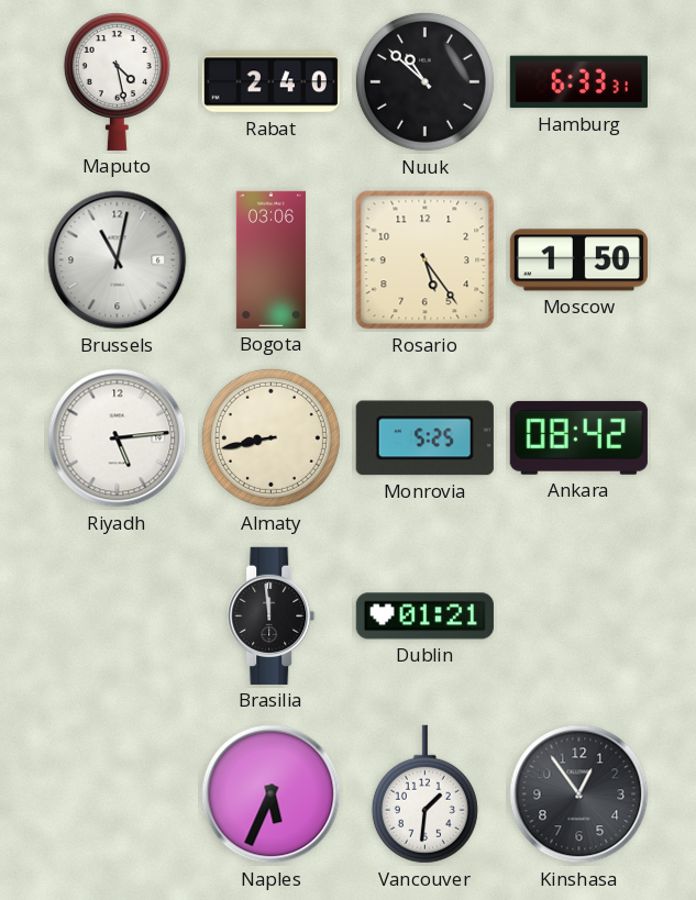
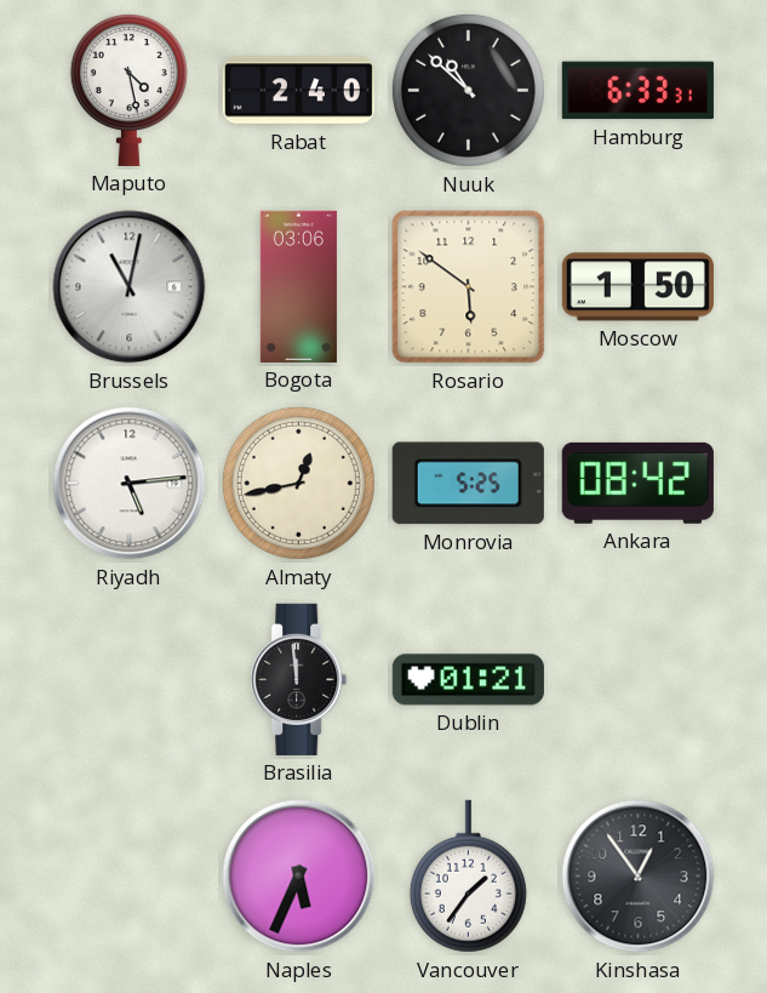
Rosario: 5:24 -> 5:51
Almaty: 8:43 -> 12:43
Vancouver: 1:31 -> 1:36
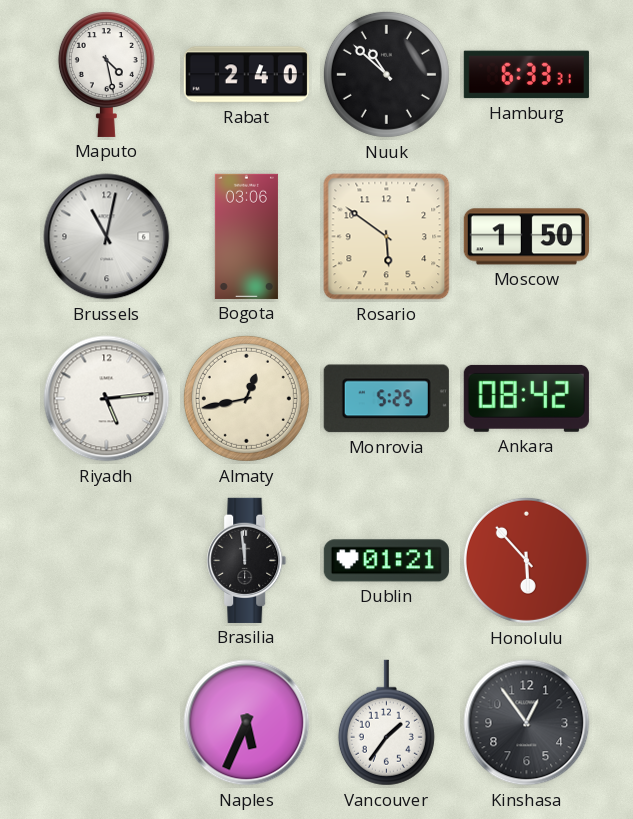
Honolulu: none -> 5:53
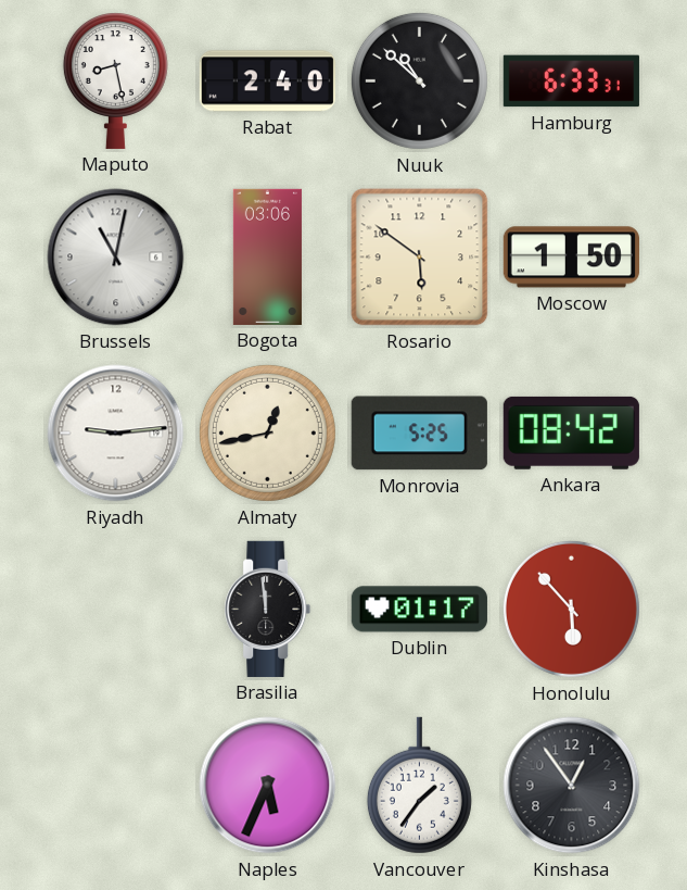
Maputo: 4:28 -> 8:28
Riyadh: 5:14 -> 9:14
Dublin: 01:21 -> 01:17
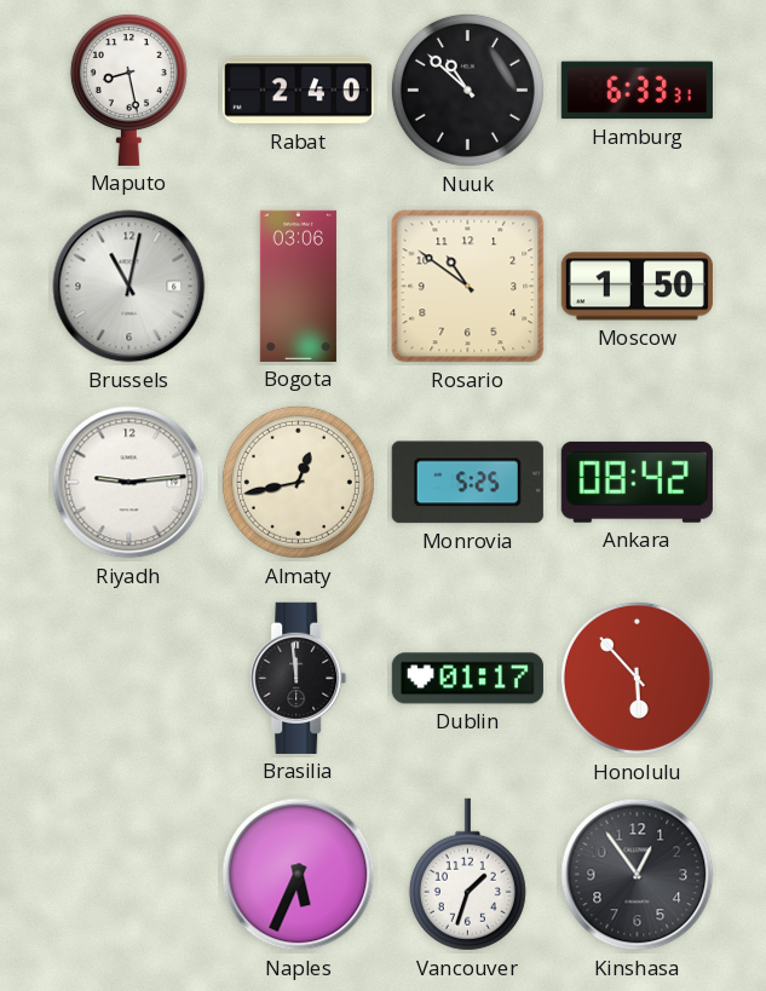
Rosario: 5:51 -> 10:51
Vancouver: 1:36 -> 1:33
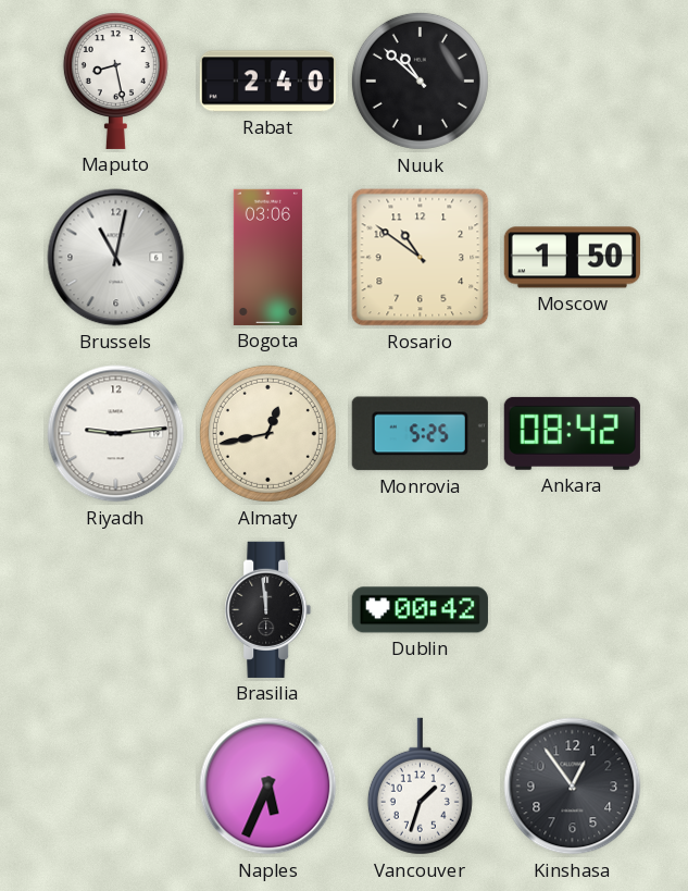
Hamburg: 6:33 -> none
Dublin: 01:17 -> 00:42
Honolulu: 5:53 -> none
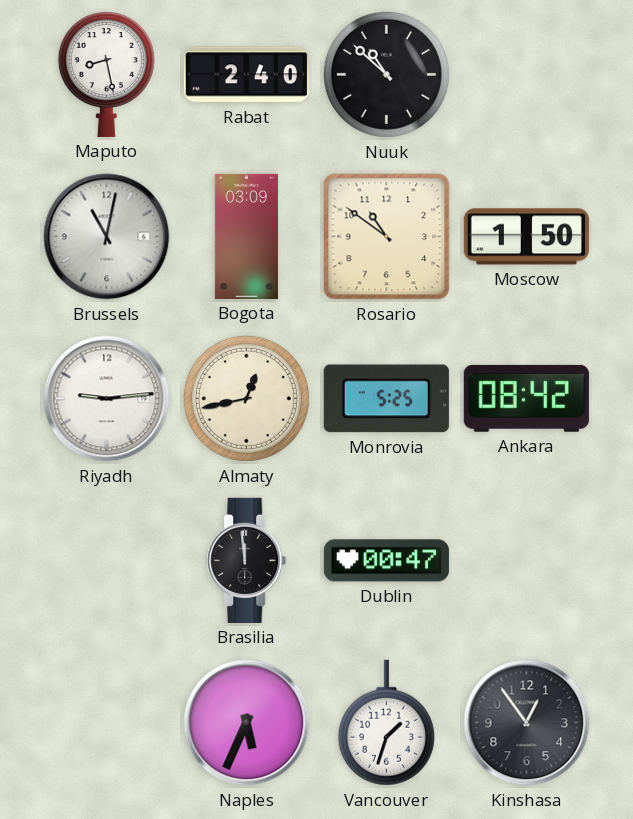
Bogota: 03:06 -> 03:09
Dublin: 00:42 -> 00:47
